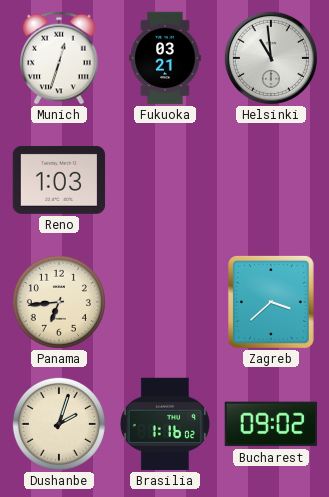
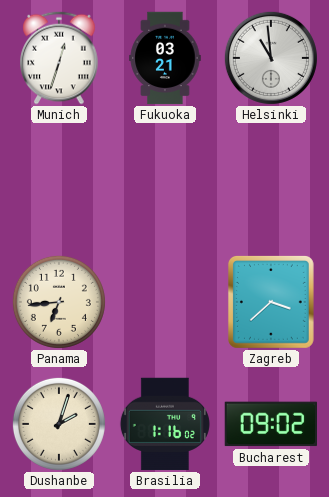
Reno: 1:03 -> none
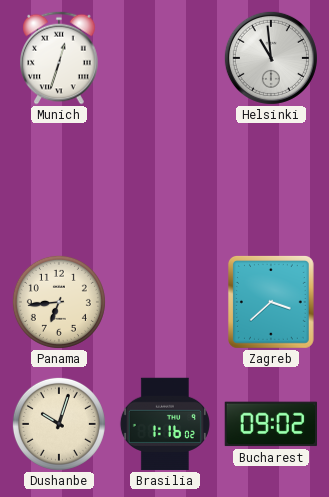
Fukuoka: 03:21 -> none
Dushanbe: 2:03 -> 10:03
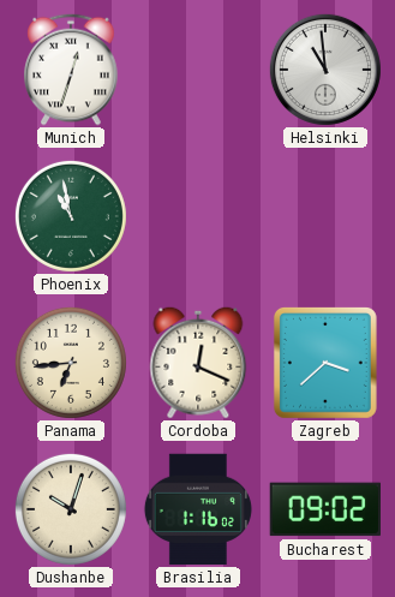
Phoenix: none -> 10:58
Cordoba: none -> 12:19
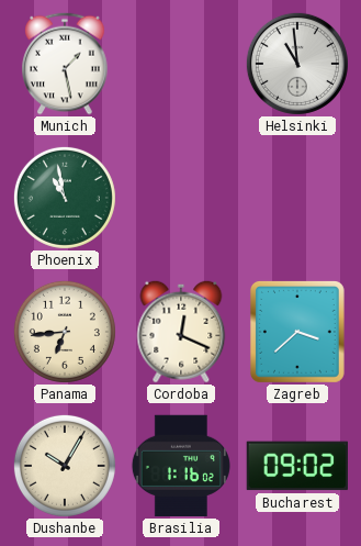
Munich: 12:33 -> 1:28
Dushanbe: 10:03 -> 10:05
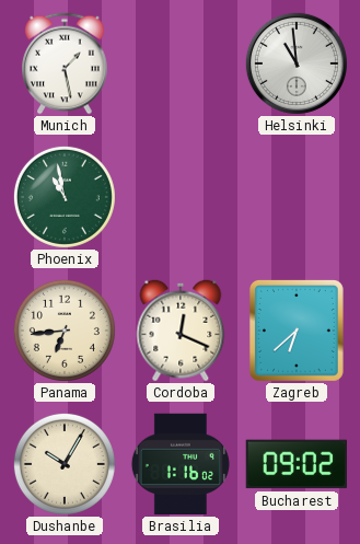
Zagreb: 3:38 -> 6:38
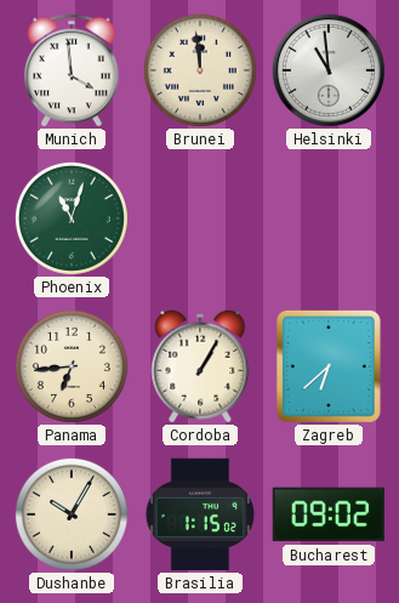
Munich: 1:28 -> 3:59
Brunei: none -> 11:59
Phoenix: 10:58 -> 11:03
Cordoba: 12:19 -> 1:05
Brasilia: 1:16 -> 1:15
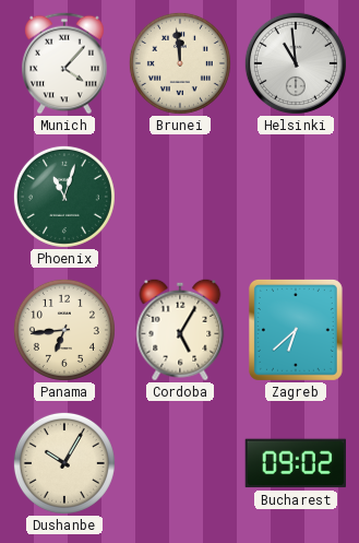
Munich: 3:59 -> 4:07
Cordoba: 1:05 -> 5:05
Brasilia: 1:15 -> none
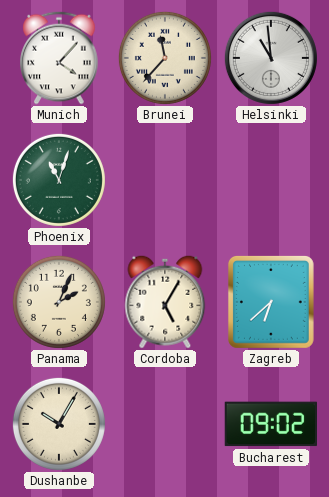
Brunei: 11:59 -> 11:37
Panama: 6:44 -> 2:04
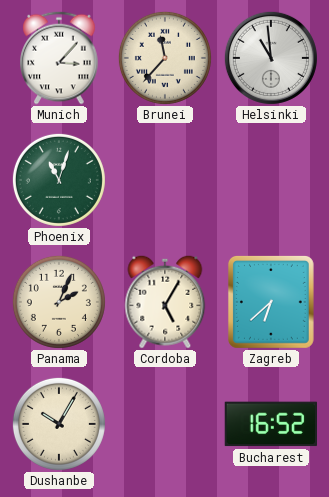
Munich: 4:07 -> 3:07
Bucharest: 09:02 -> 16:52
